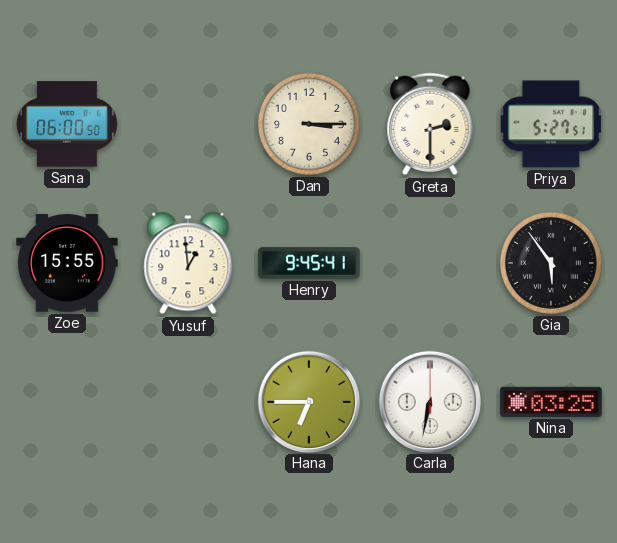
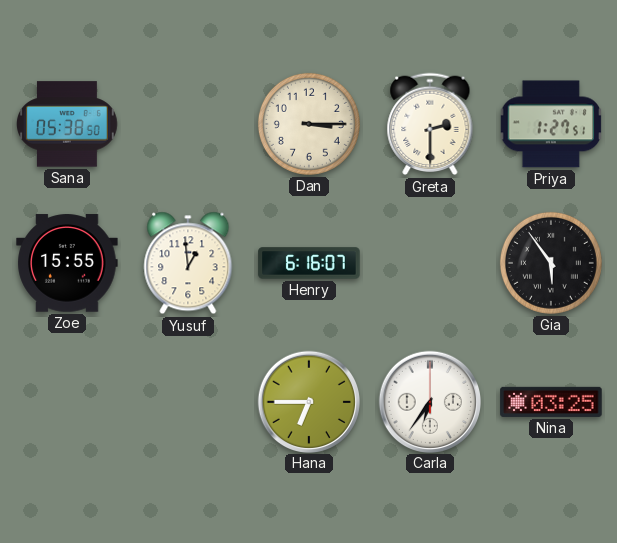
Sana: 06:00 -> 05:38
Priya: 5:27 -> 1:27
Henry: 9:45 -> 6:16
Carla: 6:32 -> 6:36
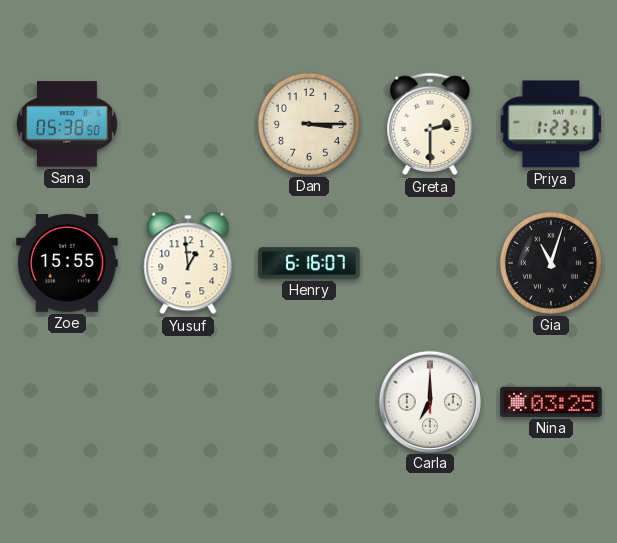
Priya: 1:27 -> 1:23
Gia: 5:54 -> 11:03
Hana: 6:45 -> none
Carla: 6:36 -> 7:00
